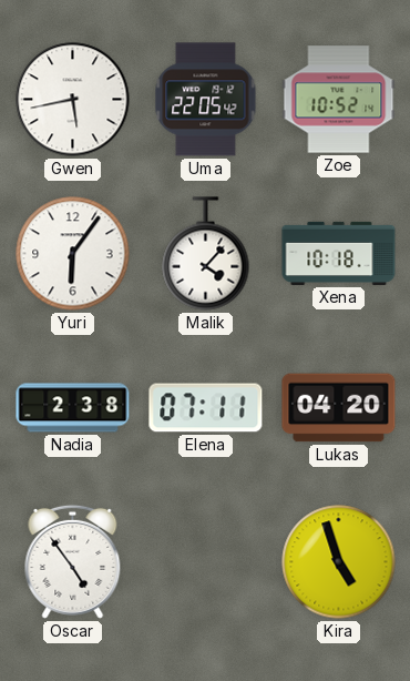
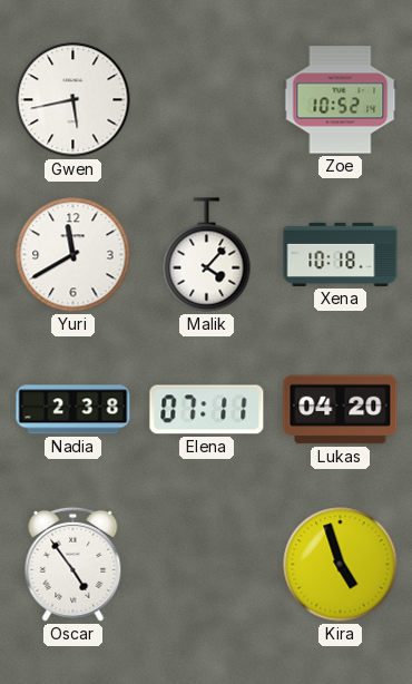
Uma: 22:05 -> none
Yuri: 6:06 -> 11:40
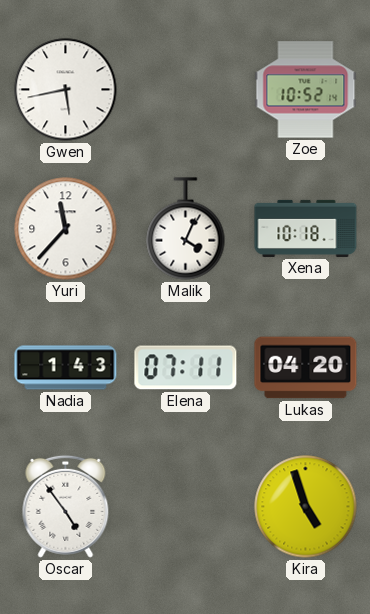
Yuri: 11:40 -> 11:37
Malik: 4:07 -> 4:04
Nadia: 2:38 -> 1:43
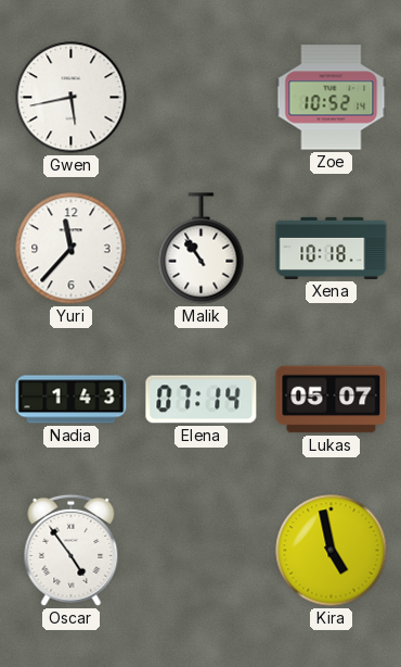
Malik: 4:04 -> 10:54
Elena: 07:11 -> 07:14
Lukas: 04:20 -> 05:07
Kira: 4:57 -> 4:58
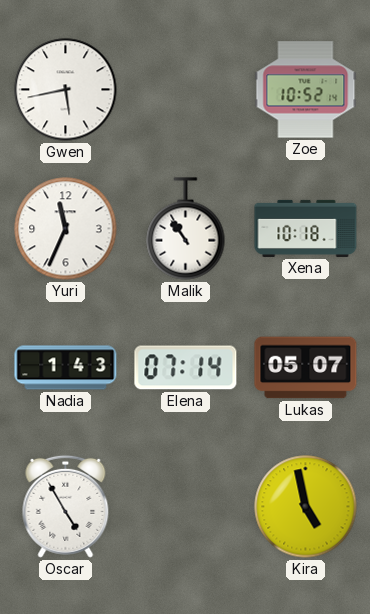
Yuri: 11:37 -> 11:34
Oscar: 4:54 -> 4:55
